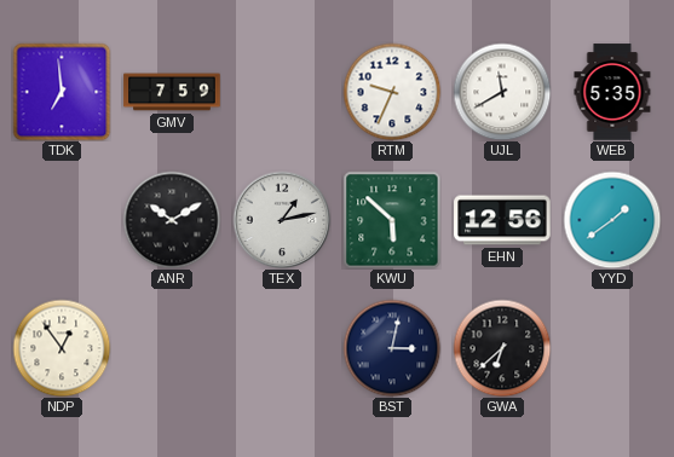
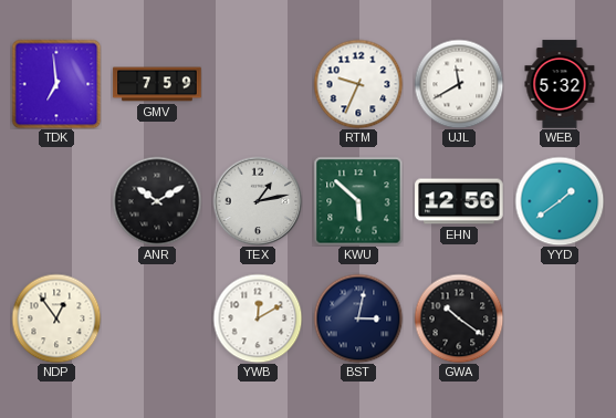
WEB: 5:35 -> 5:32
YWB: none -> 12:10
GWA: 6:38 -> 10:21
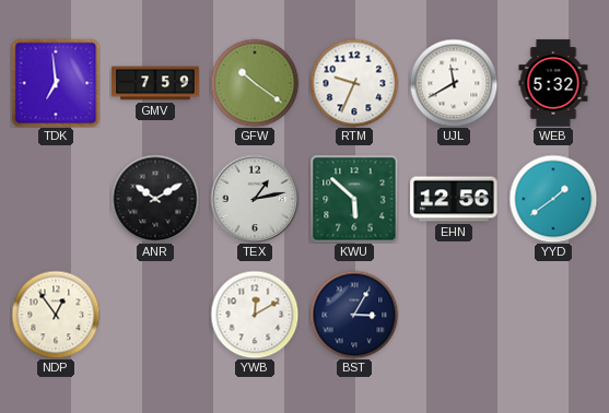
GFW: none -> 10:21
BST: 3:02 -> 3:05
GWA: 10:21 -> none
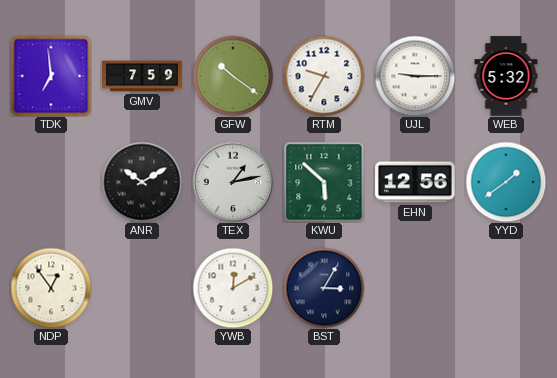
RTM: 9:34 -> 9:35
UJL: 11:40 -> 9:15
